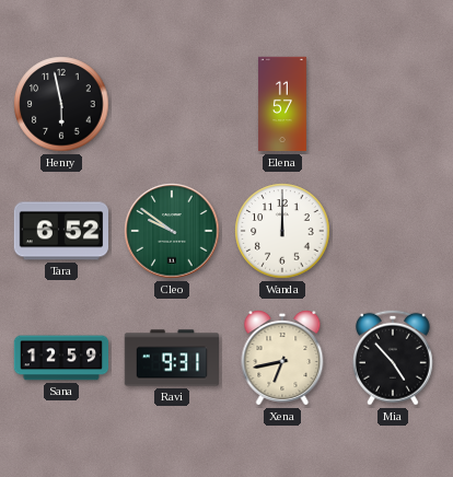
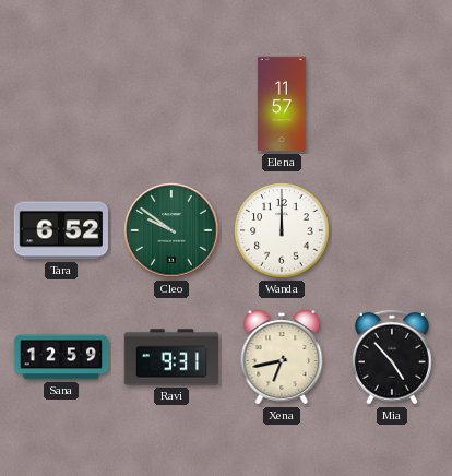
Henry: 5:58 -> none
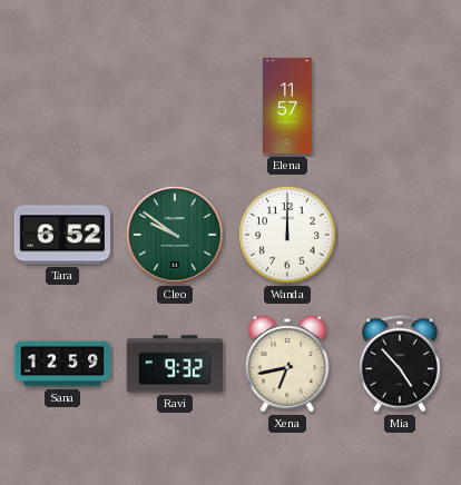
Ravi: 9:31 -> 9:32
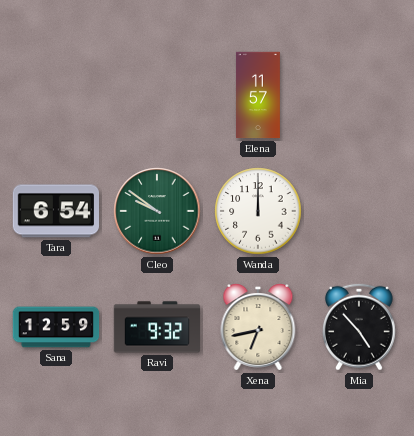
Tara: 6:52 -> 6:54
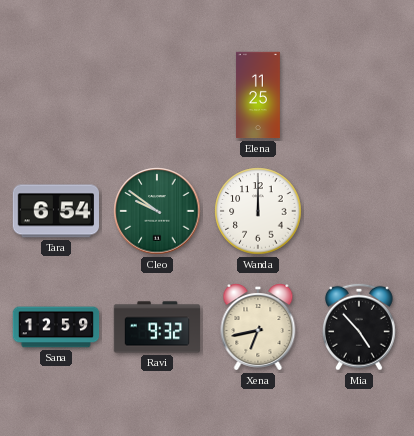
Elena: 11:57 -> 11:25
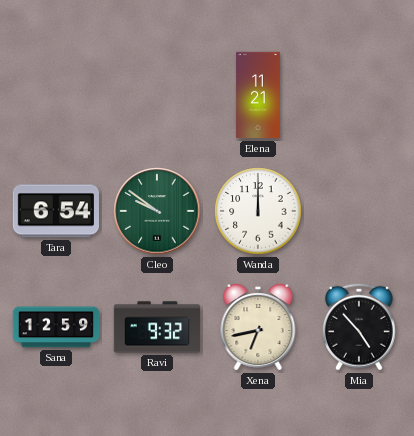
Elena: 11:25 -> 11:21
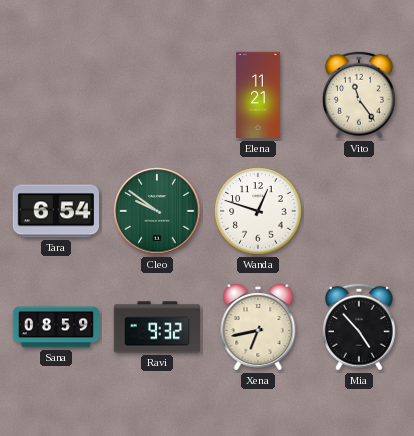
Vito: none -> 11:24
Wanda: 12:00 -> 12:48
Sana: 12:59 -> 08:59
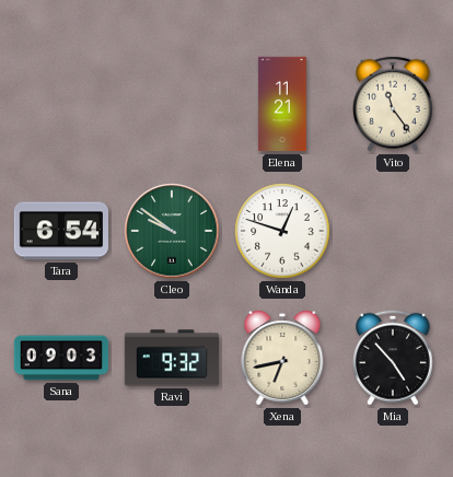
Sana: 08:59 -> 09:03
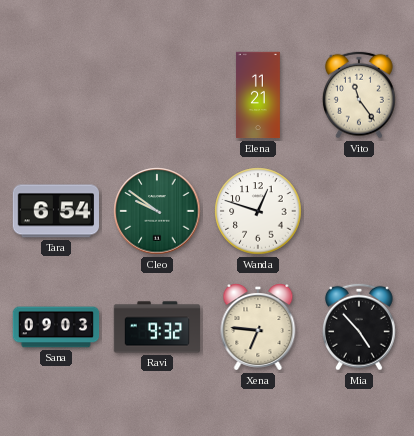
Xena: 6:43 -> 6:46
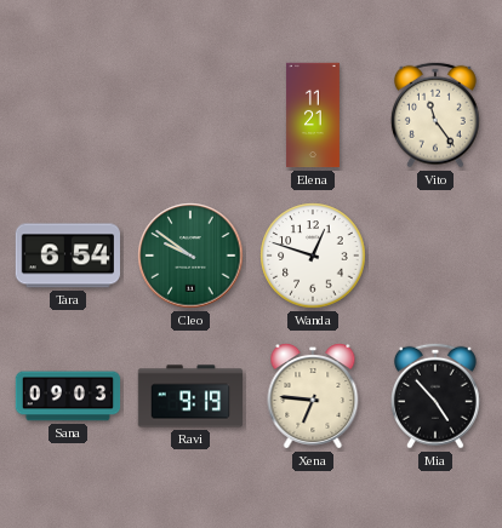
Ravi: 9:32 -> 9:19
